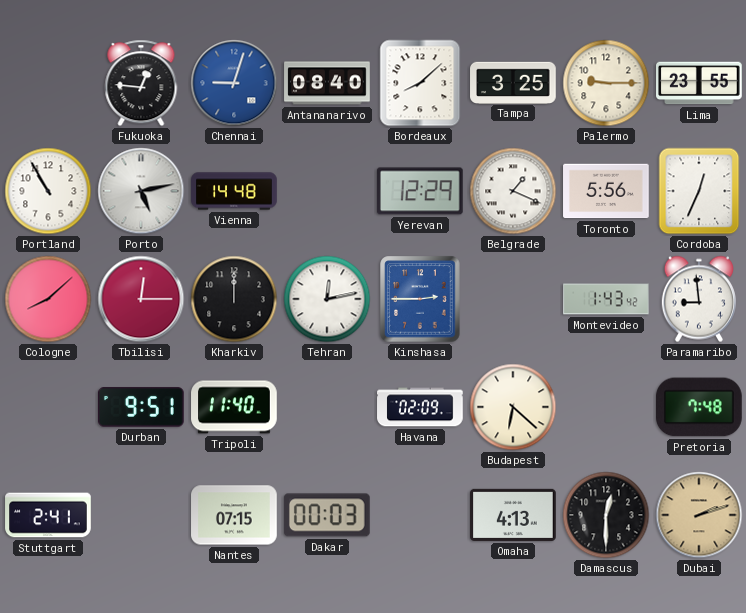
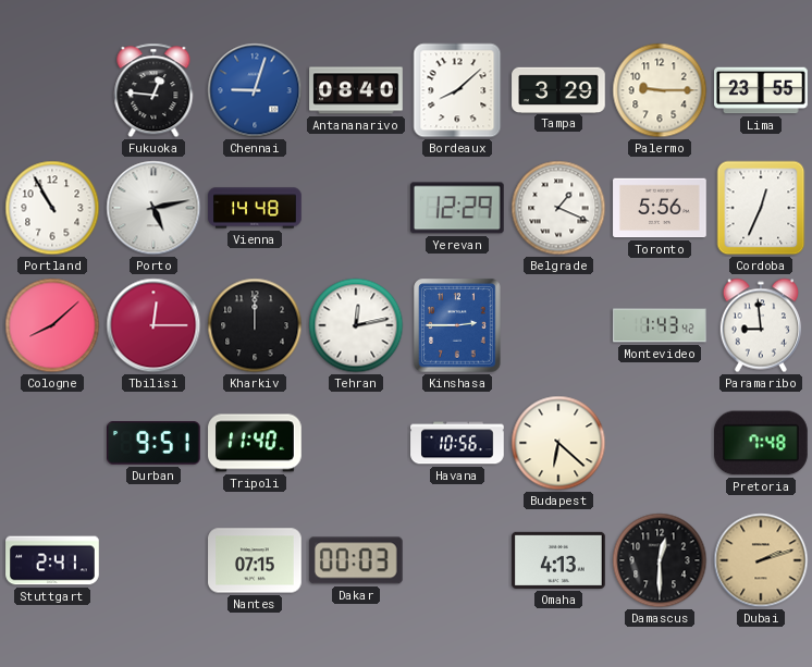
Tampa: 3:25 -> 3:29
Havana: 02:09 -> 10:56
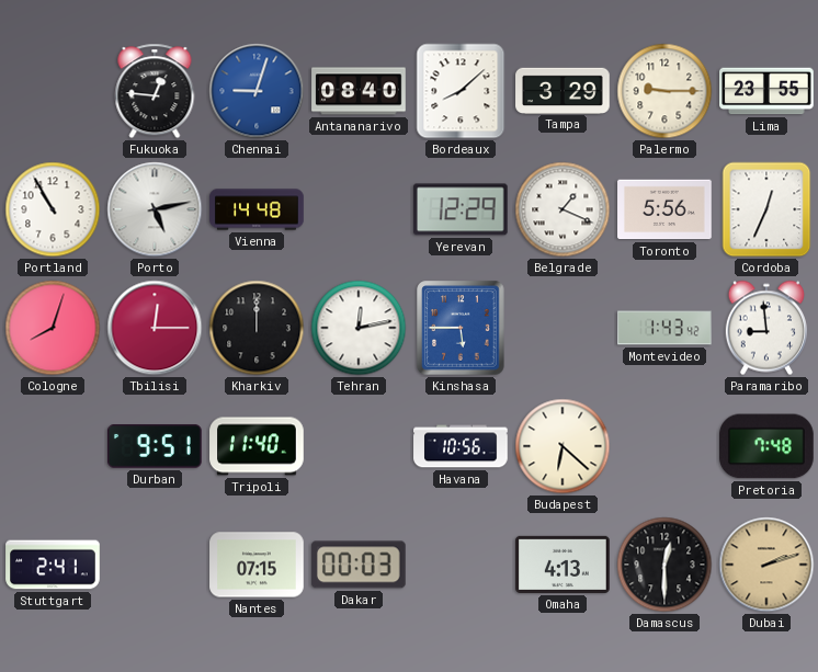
Cologne: 8:08 -> 8:03
Kinshasa: 2:45 -> 5:45
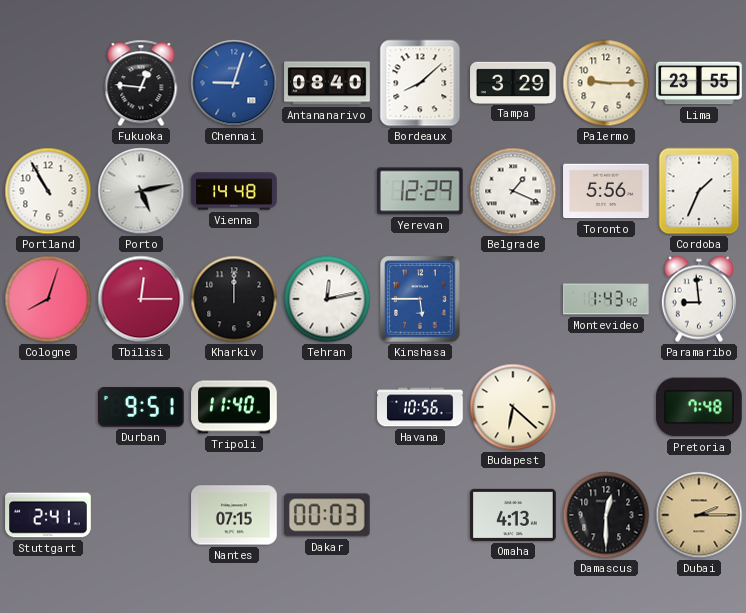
Cordoba: 12:34 -> 1:34
Dubai: 2:12 -> 2:15
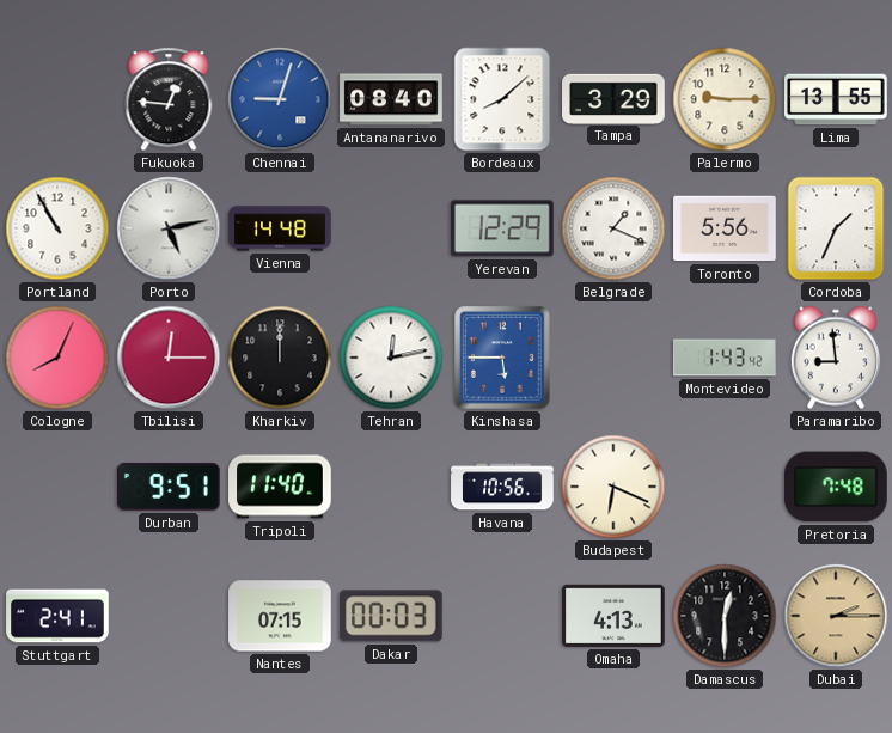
Lima: 23:55 -> 13:55
Cologne: 8:03 -> 8:04
Budapest: 6:22 -> 6:19
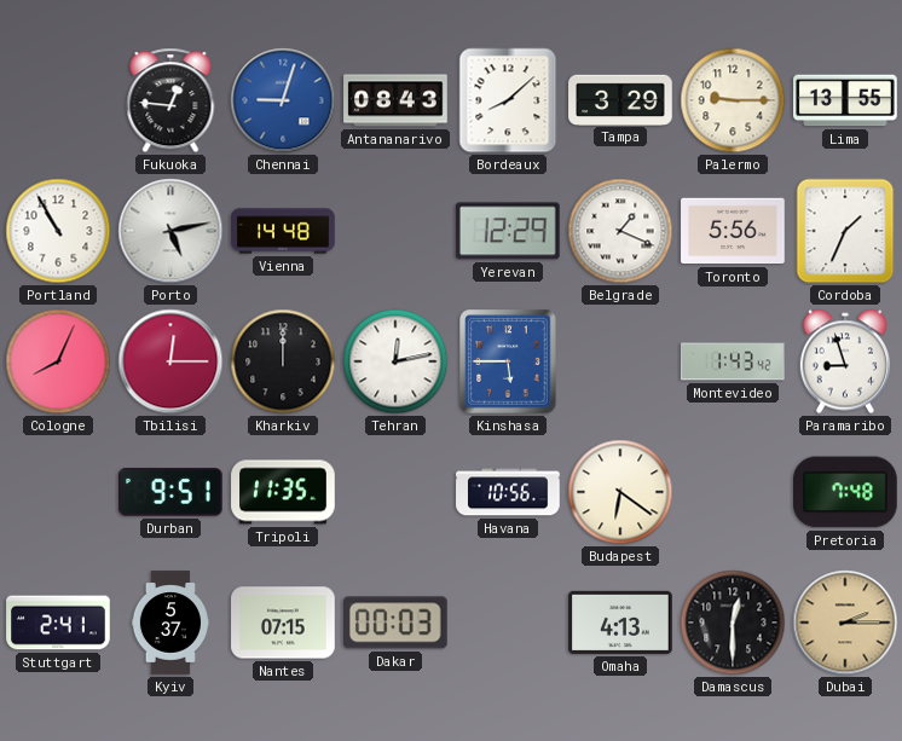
Antananarivo: 08:40 -> 08:43
Paramaribo: 8:59 -> 8:57
Tripoli: 11:40 -> 11:35
Budapest: 6:19 -> 6:21
Kyiv: none -> 5:37
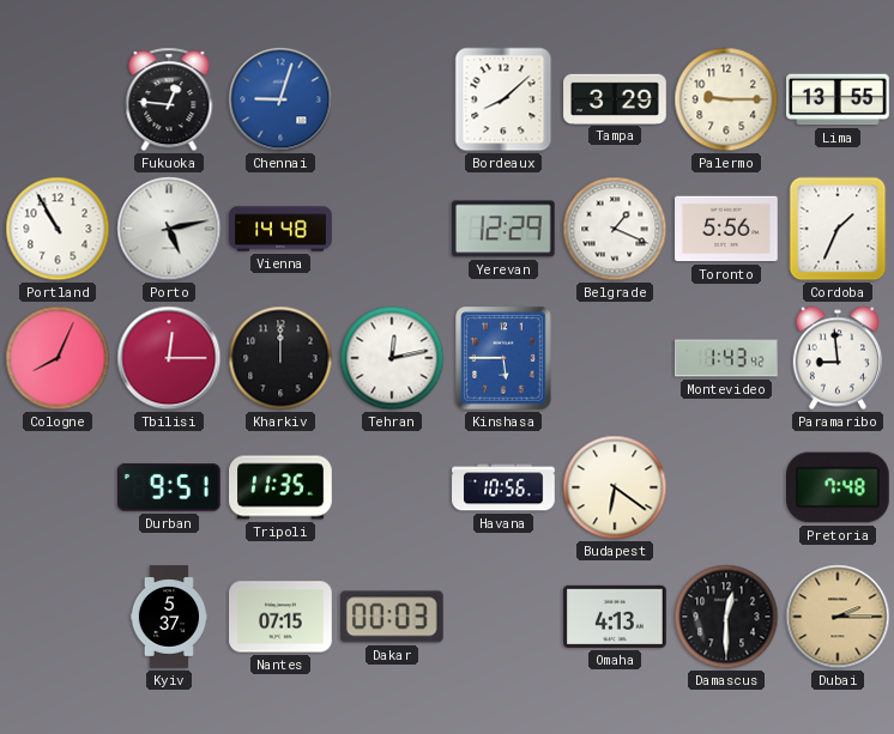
Antananarivo: 08:43 -> none
Paramaribo: 8:57 -> 8:59
Stuttgart: 2:41 -> none
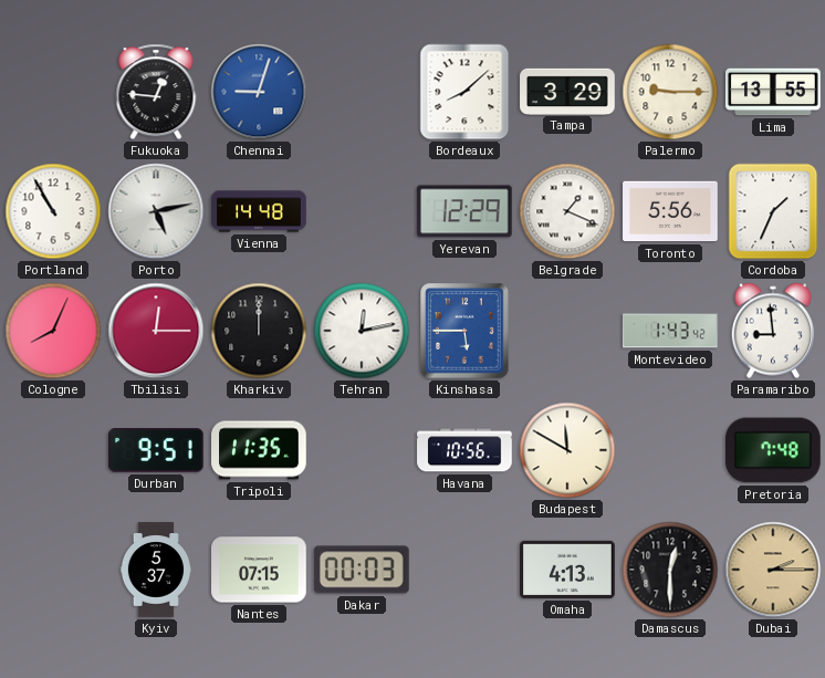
Budapest: 6:21 -> 11:50
